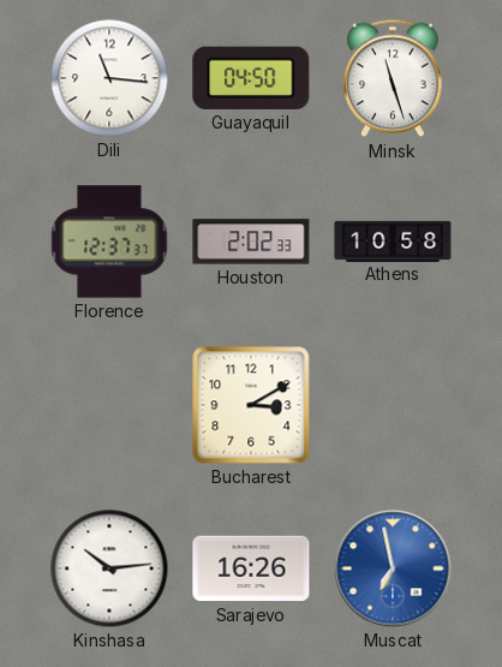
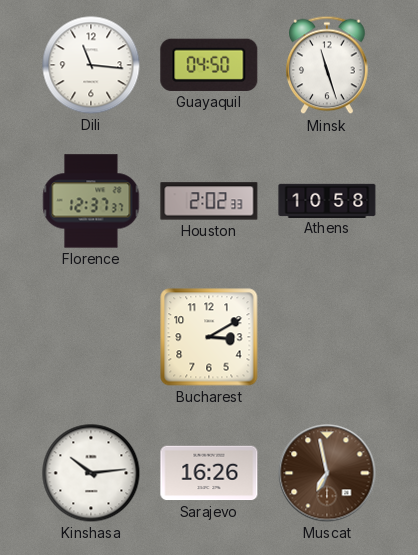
Muscat dial: blue -> brown
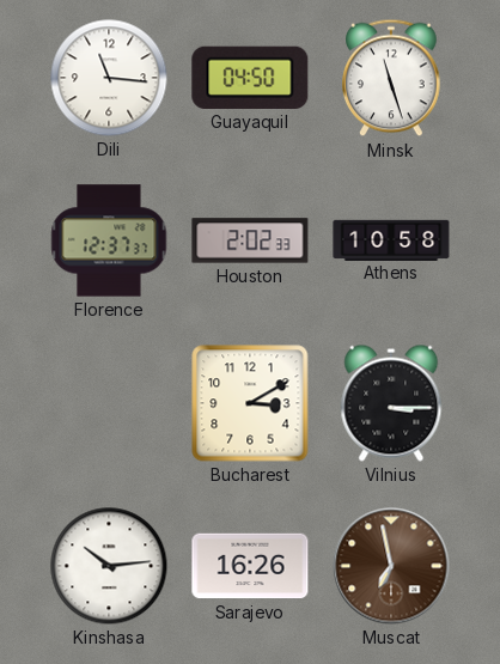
Vilnius: none -> 3:15
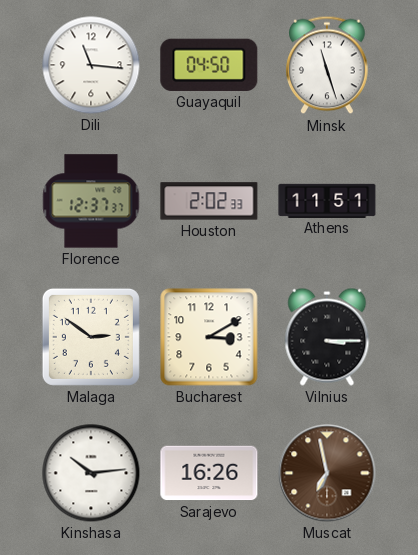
Athens: 10:58 -> 11:51
Malaga: none -> 2:51
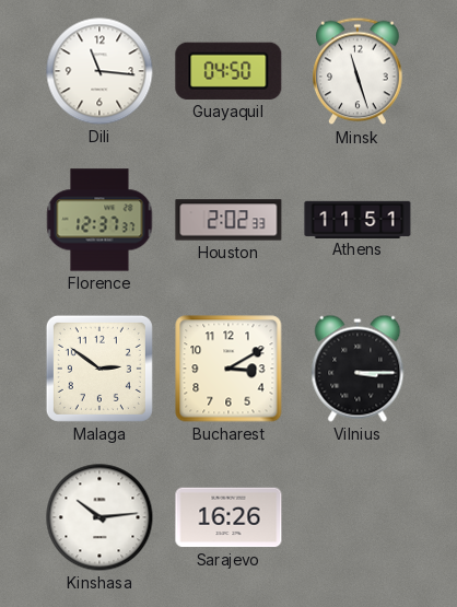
Muscat: 6:58 -> none
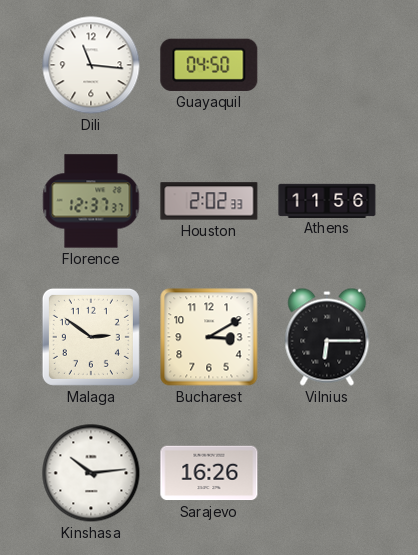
Minsk: 11:27 -> none
Athens: 11:51 -> 11:56
Vilnius: 3:15 -> 6:15
